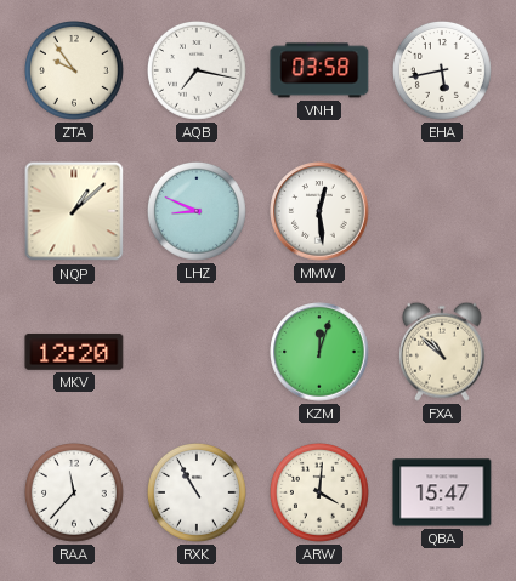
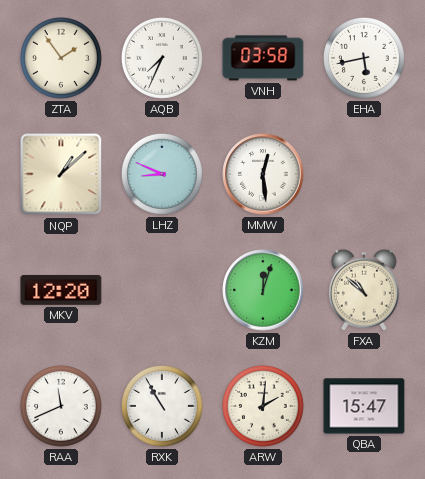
ZTA: 9:54 -> 1:54
AQB: 7:17 -> 7:34
RAA: 11:37 -> 11:41
ARW: 4:01 -> 2:01
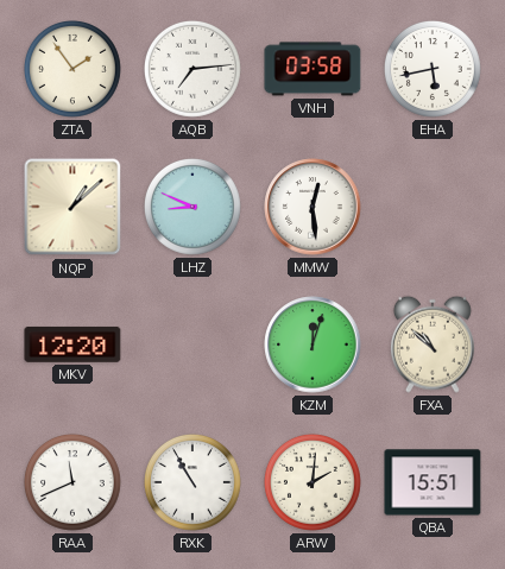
AQB: 7:34 -> 7:14
QBA: 15:47 -> 15:51
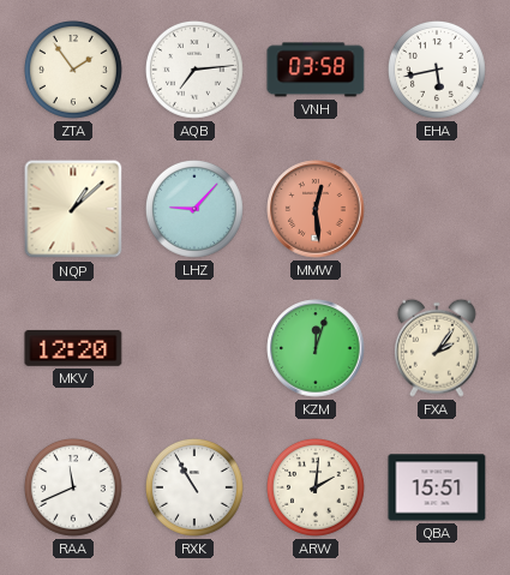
LHZ: 8:49 -> 9:07
MMW dial: white -> salmon
FXA: 10:52 -> 2:06
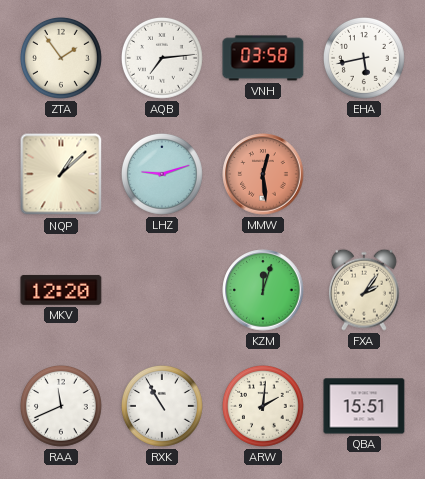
LHZ: 9:07 -> 9:12
